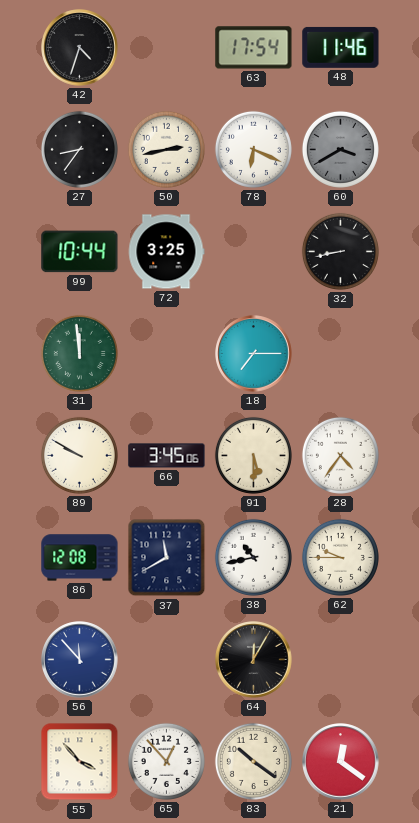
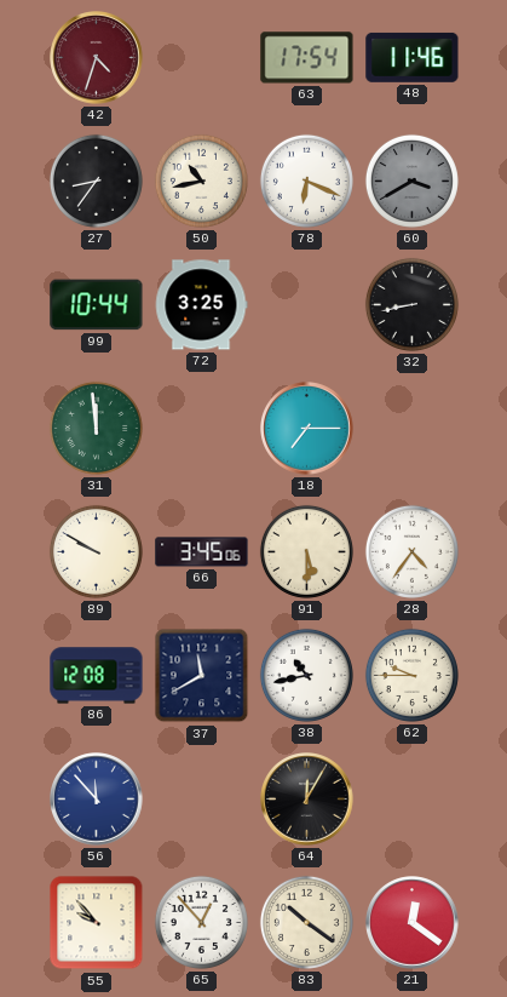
42 dial: black -> burgundy
50: 2:43 -> 10:43
55: 3:53 -> 9:53
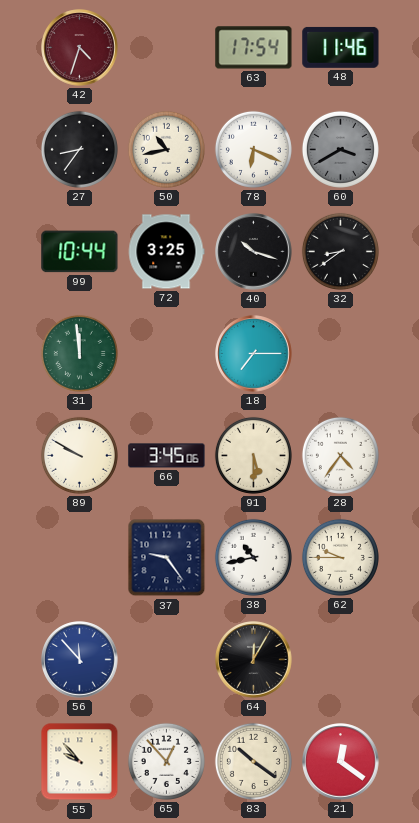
40: none -> 10:18
32: 8:43 -> 8:39
86: 12:08 -> none
37: 11:40 -> 9:24
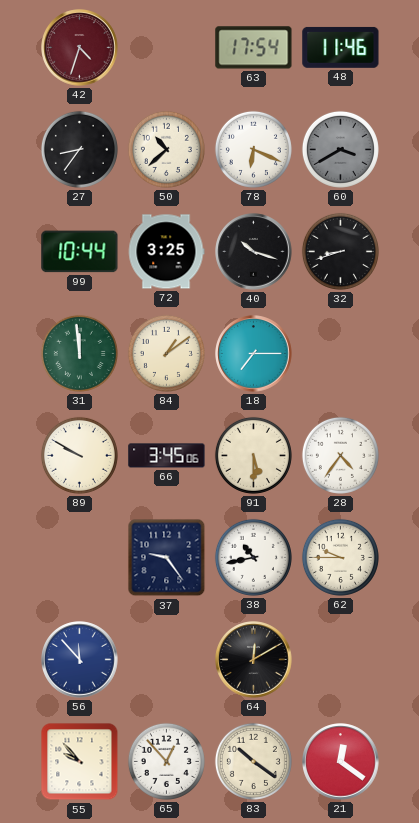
50: 10:43 -> 10:38
32: 8:39 -> 8:42
84: none -> 1:09
64: 12:05 -> 12:10
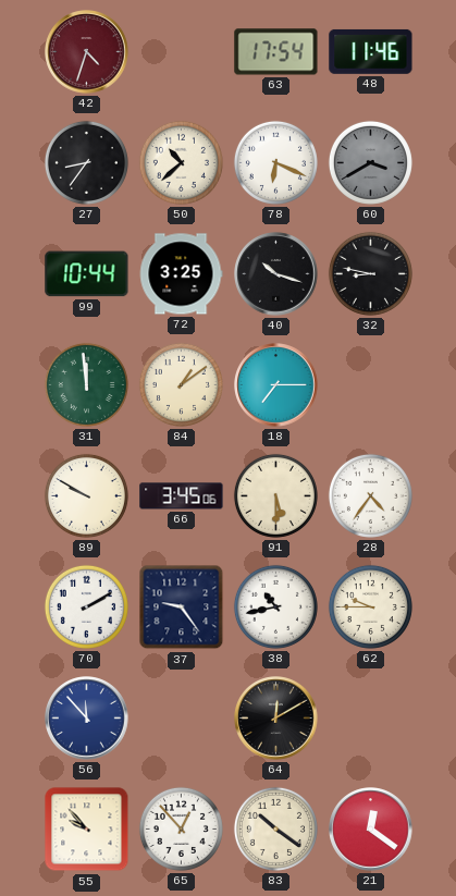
32: 8:42 -> 8:47
70: none -> 2:10
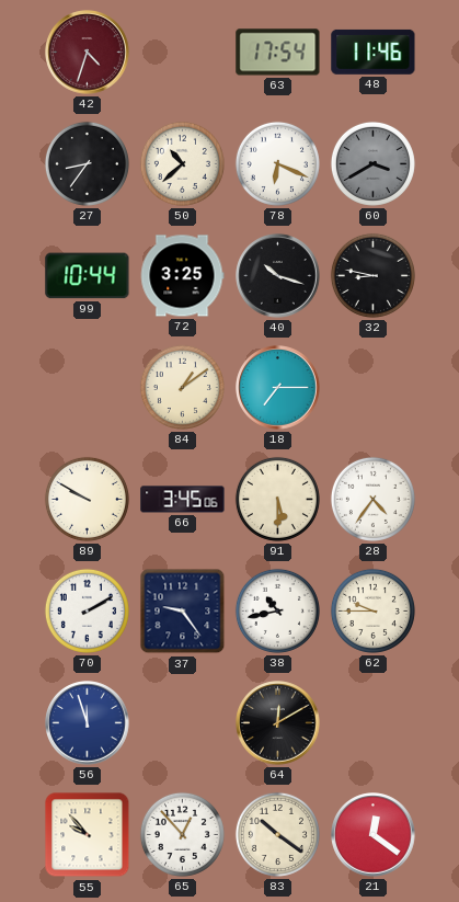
31: 11:59 -> none
56: 11:53 -> 11:57
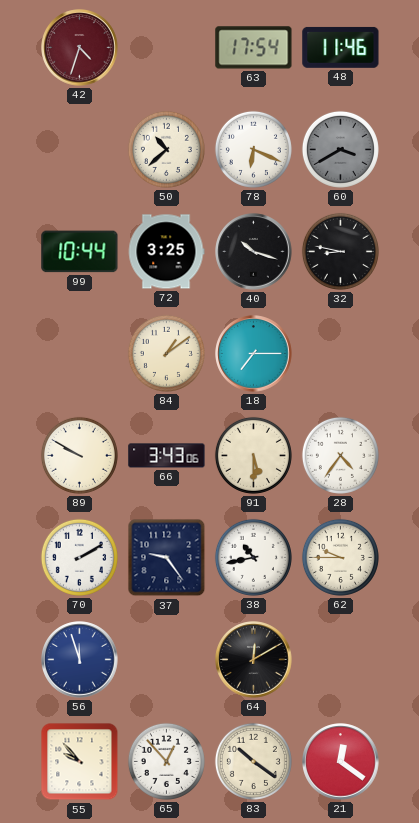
27: 8:36 -> none
66: 3:45 -> 3:43
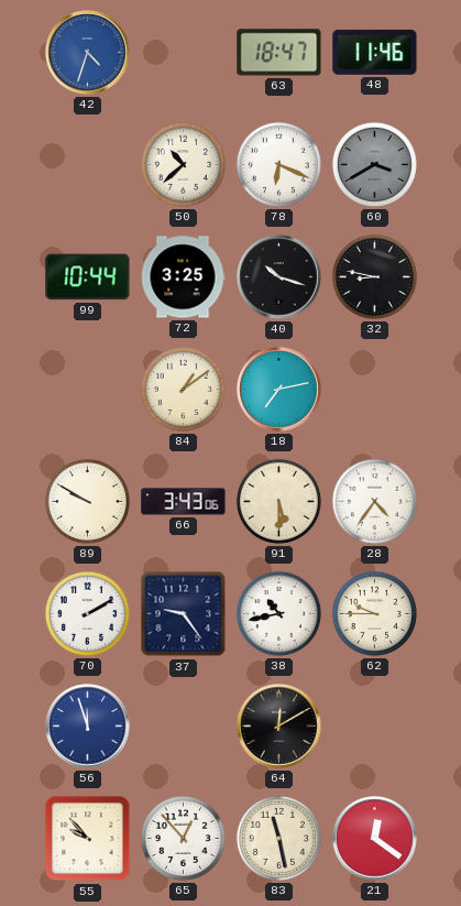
42 dial: burgundy -> blue
63: 17:54 -> 18:47
18: 7:15 -> 7:13
83: 10:21 -> 11:28
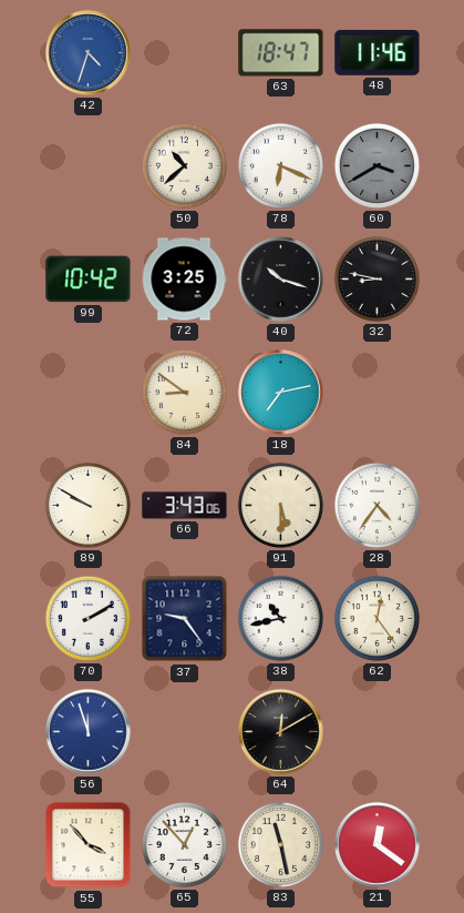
99: 10:44 -> 10:42
84: 1:09 -> 8:51
62: 9:45 -> 12:24
55: 9:53 -> 3:53
